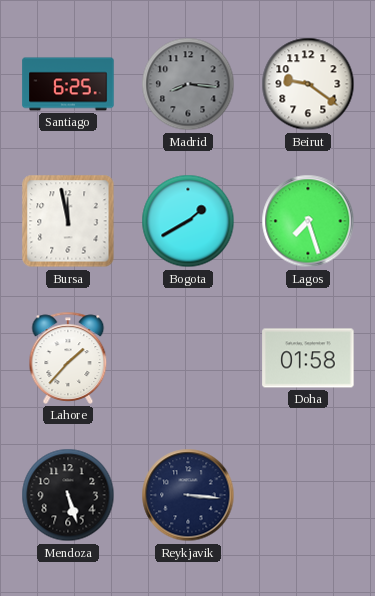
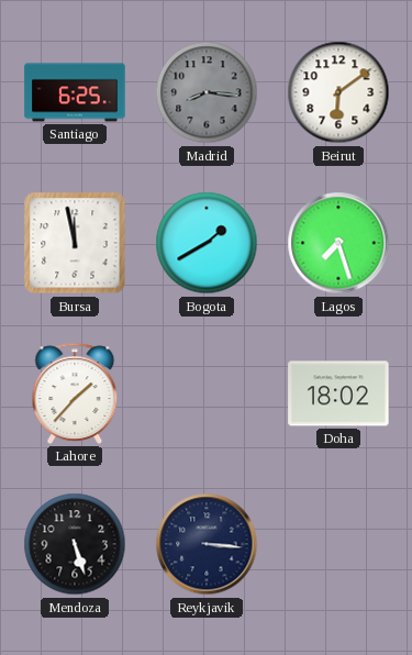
Beirut: 9:21 -> 6:09
Doha: 01:58 -> 18:02
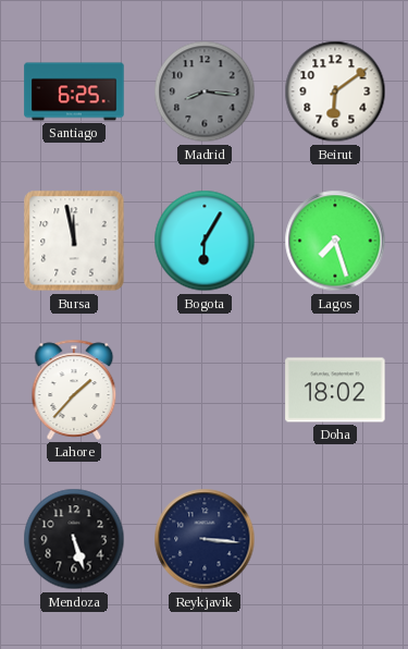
Bogota: 1:40 -> 6:05
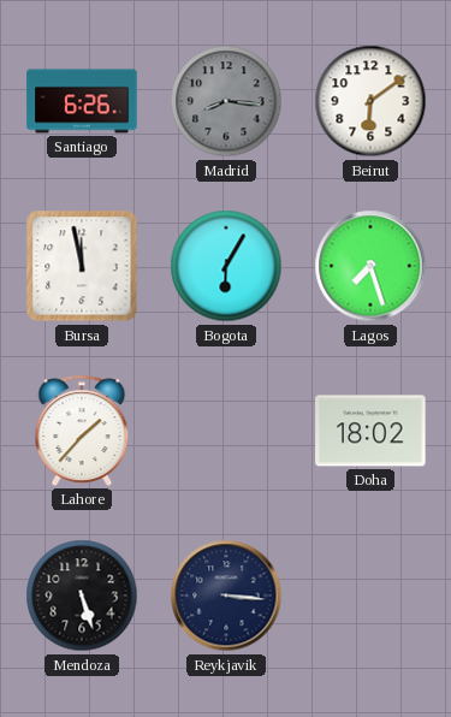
Santiago: 6:25 -> 6:26
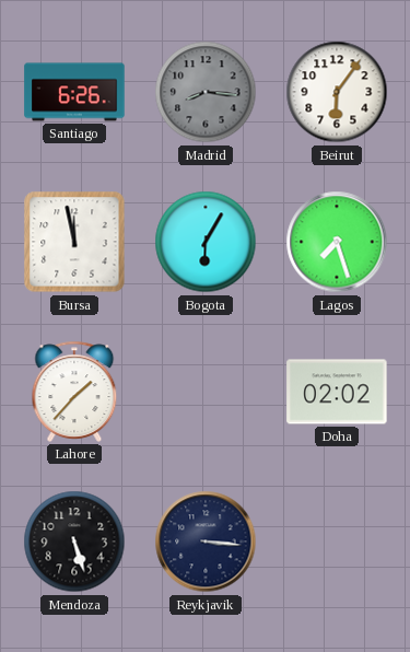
Beirut: 6:09 -> 6:06
Doha: 18:02 -> 02:02
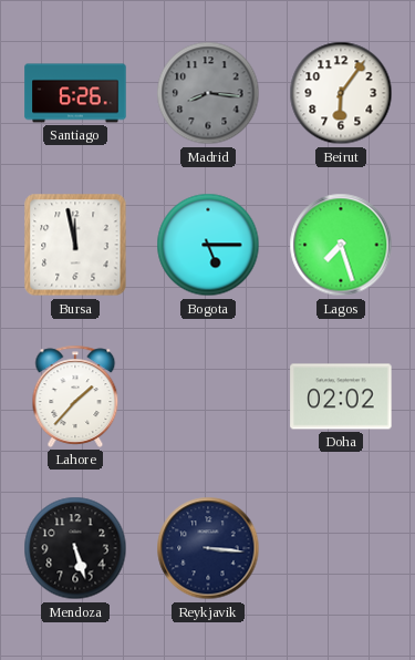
Bogota: 6:05 -> 5:15
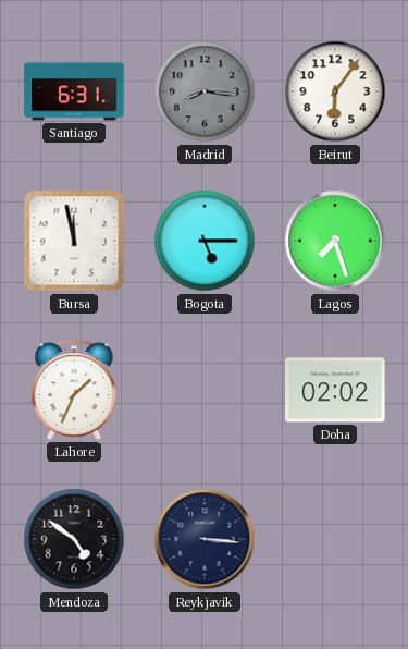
Santiago: 6:26 -> 6:31
Lahore: 1:37 -> 1:34
Mendoza: 5:27 -> 4:51
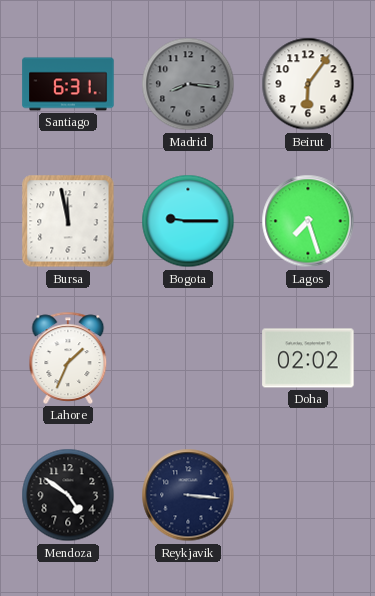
Bogota: 5:15 -> 9:15
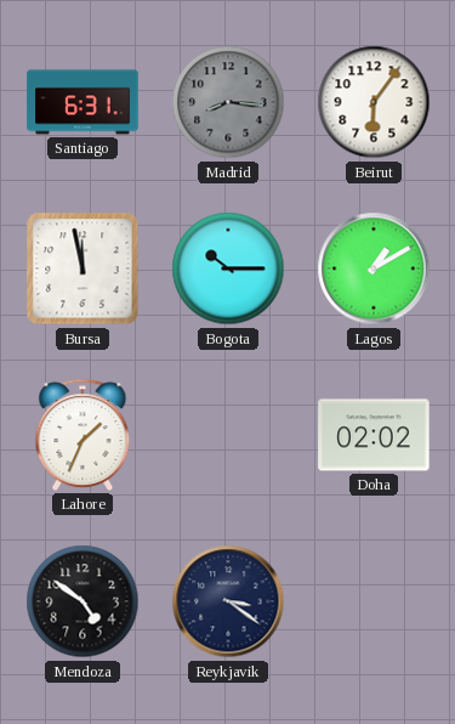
Bogota: 9:15 -> 10:15
Lagos: 7:27 -> 1:10
Reykjavik: 3:16 -> 3:21
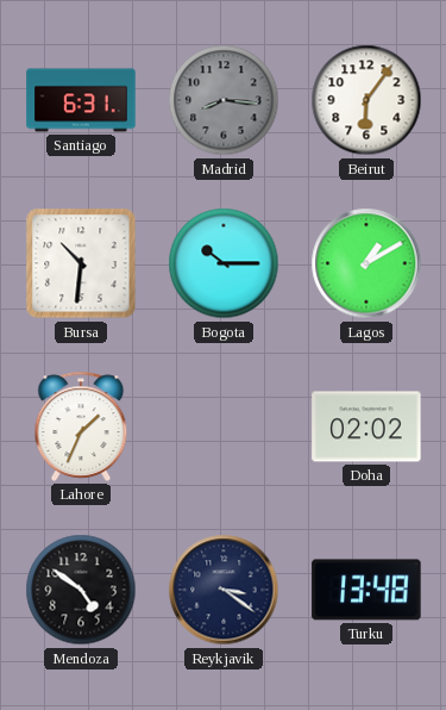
Bursa: 11:58 -> 10:31
Turku: none -> 13:48
